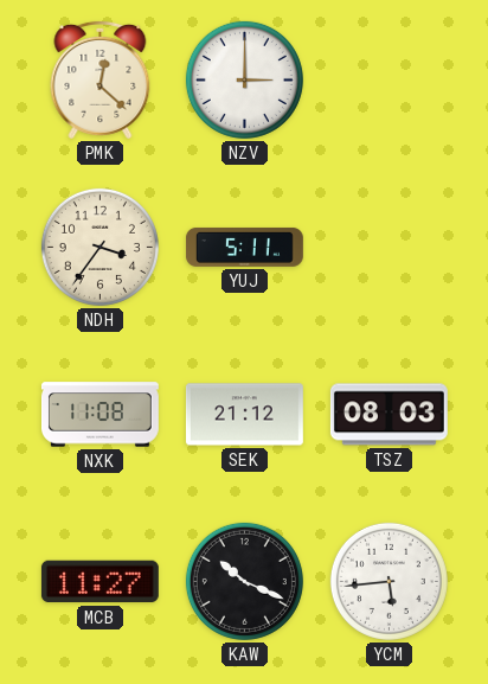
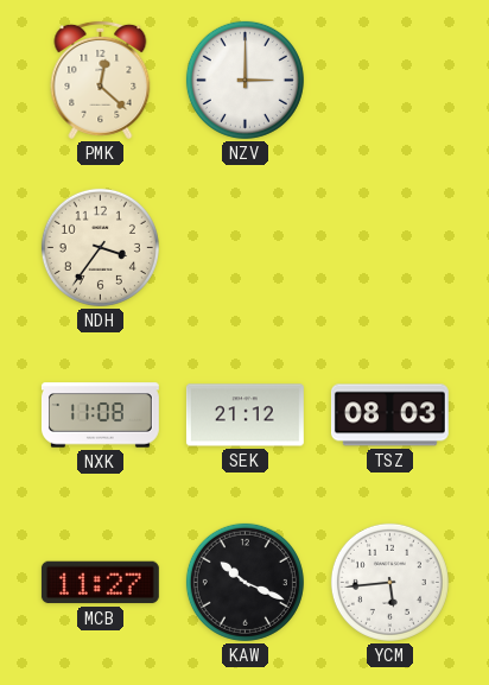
YUJ: 5:11 -> none
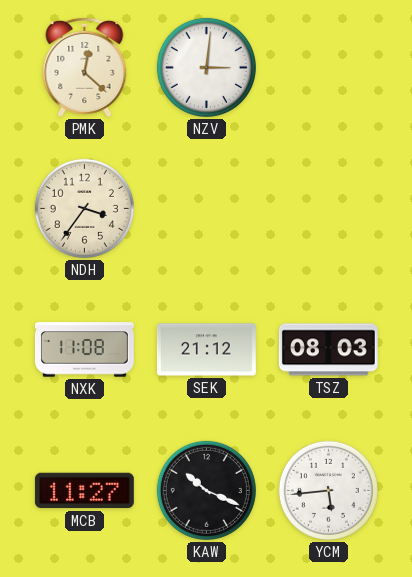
NZV: 3:00 -> 3:01
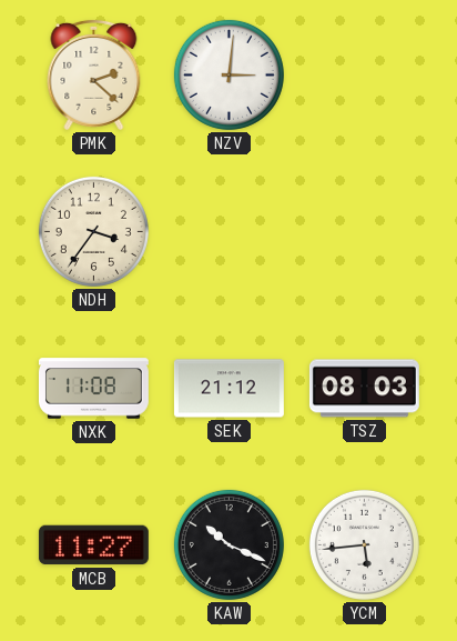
PMK: 12:22 -> 2:22
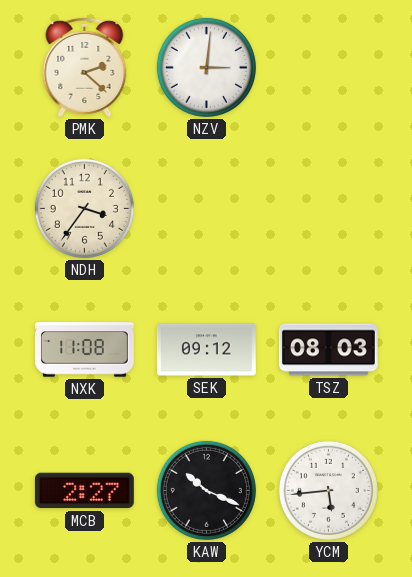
SEK: 21:12 -> 09:12
MCB: 11:27 -> 2:27
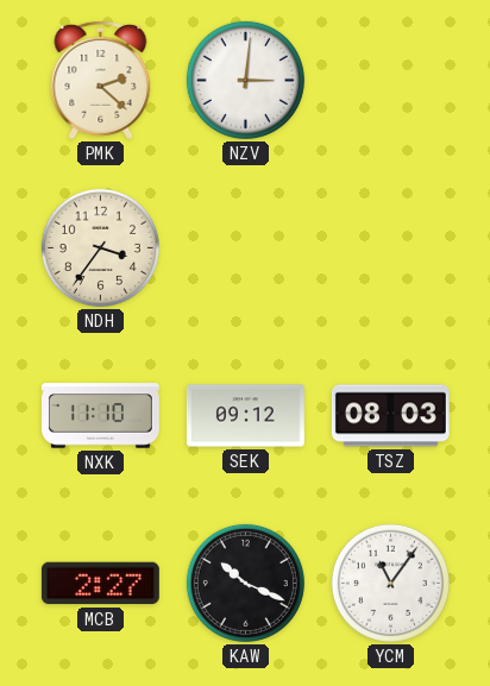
NXK: 11:08 -> 11:10
YCM: 5:44 -> 11:06
